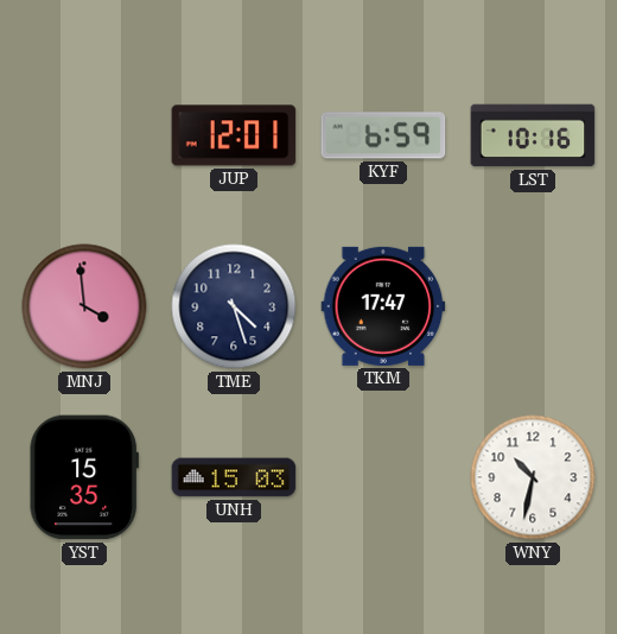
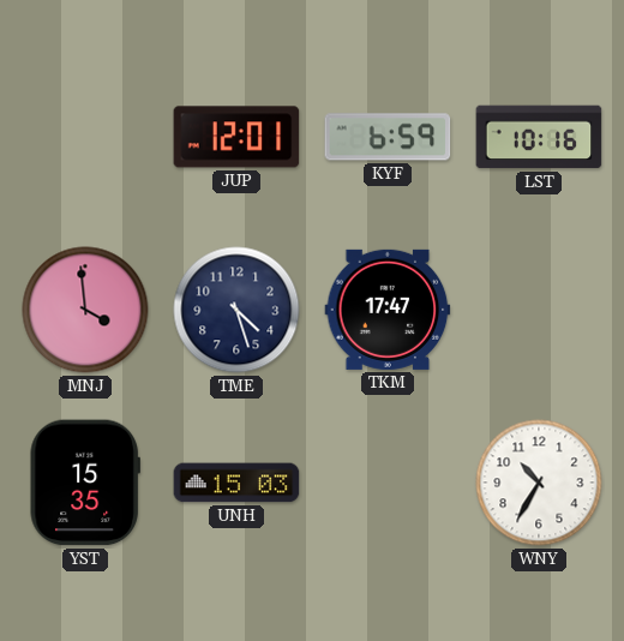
WNY: 10:32 -> 10:35
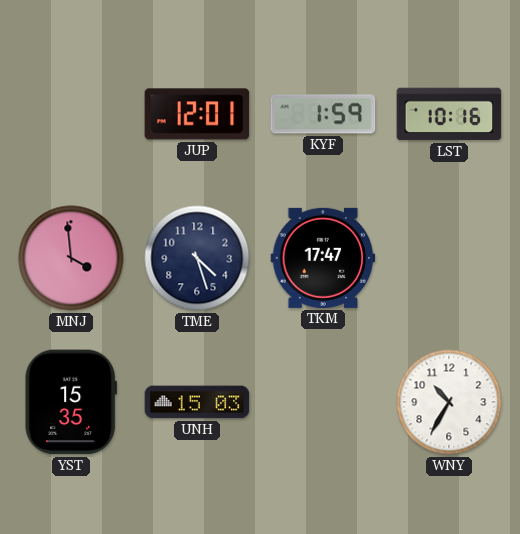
KYF: 6:59 -> 1:59
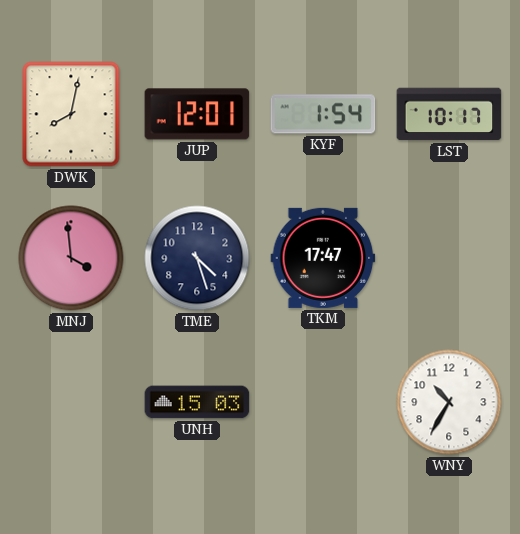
DWK: none -> 8:02
KYF: 1:59 -> 1:54
LST: 10:16 -> 10:17
YST: 15:35 -> none
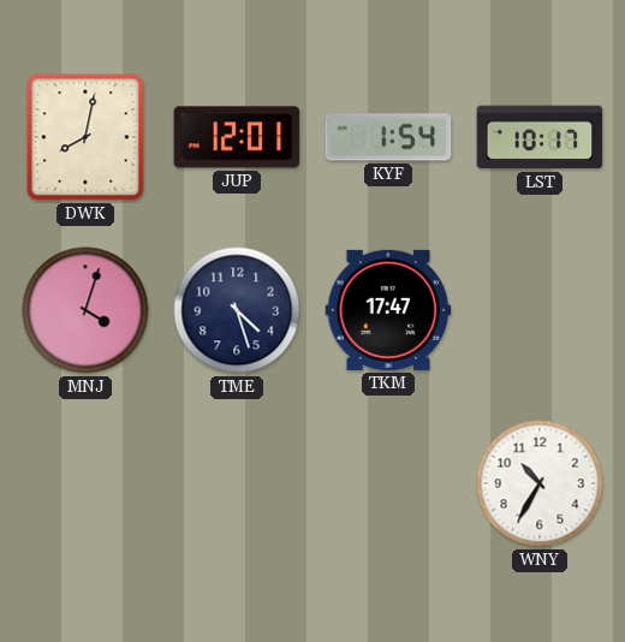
MNJ: 3:59 -> 4:03
UNH: 15:03 -> none
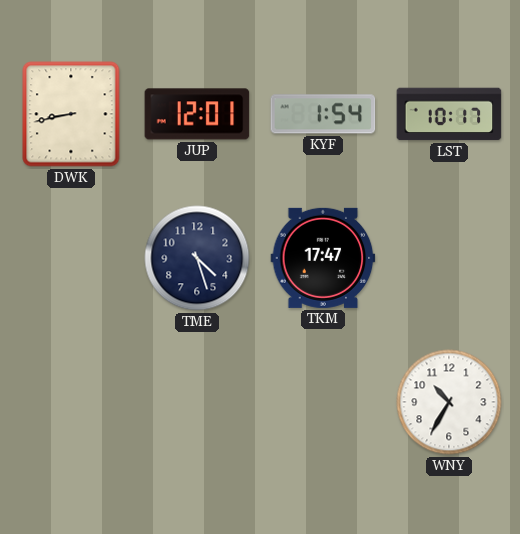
DWK: 8:02 -> 8:43
MNJ: 4:03 -> none
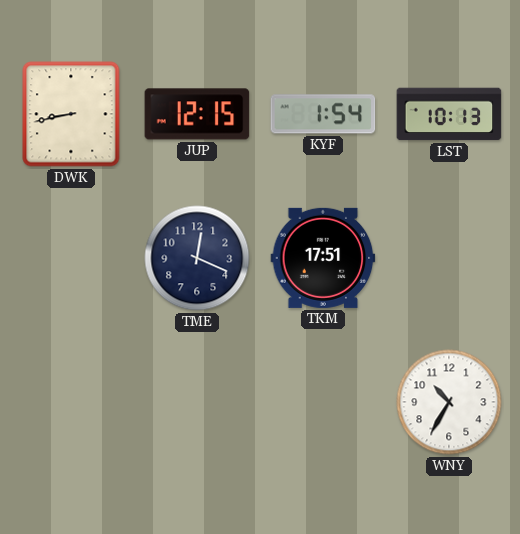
JUP: 12:01 -> 12:15
LST: 10:17 -> 10:13
TME: 4:27 -> 12:19
TKM: 17:47 -> 17:51
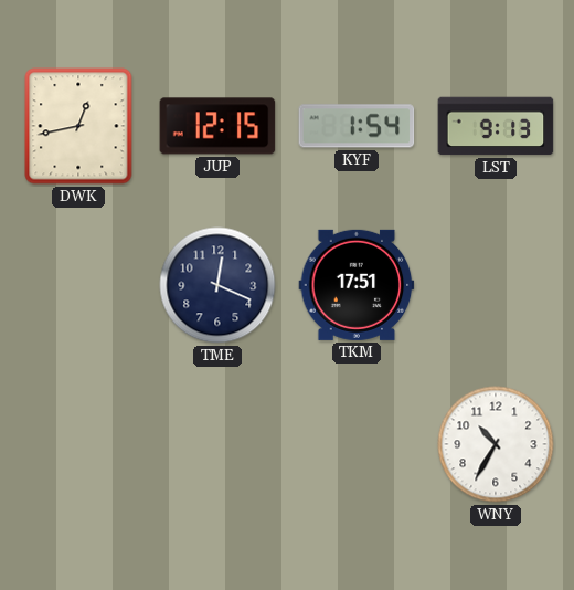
DWK: 8:43 -> 12:43
LST: 10:13 -> 9:13
